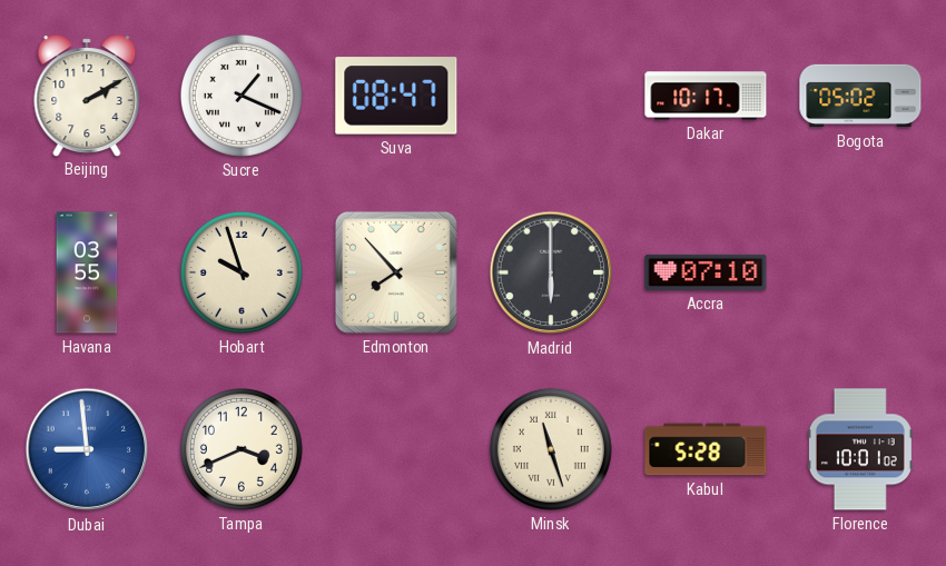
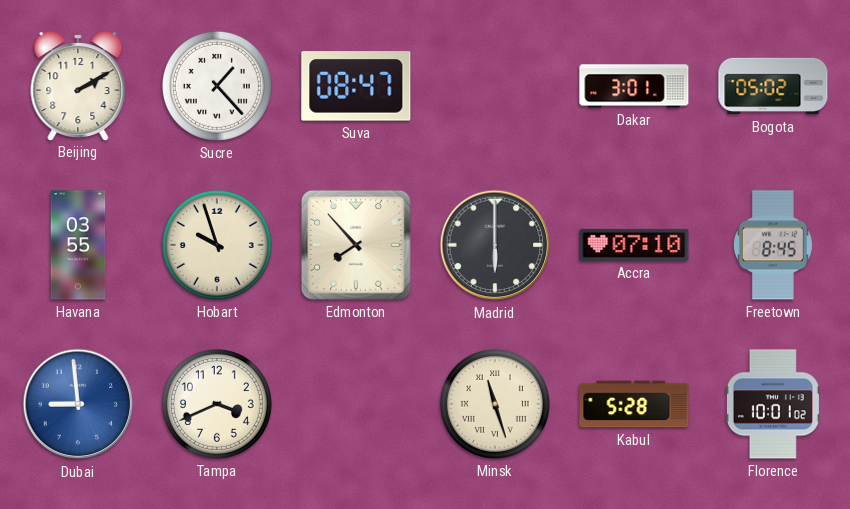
Sucre: 1:19 -> 1:23
Dakar: 10:17 -> 3:01
Freetown: none -> 8:45
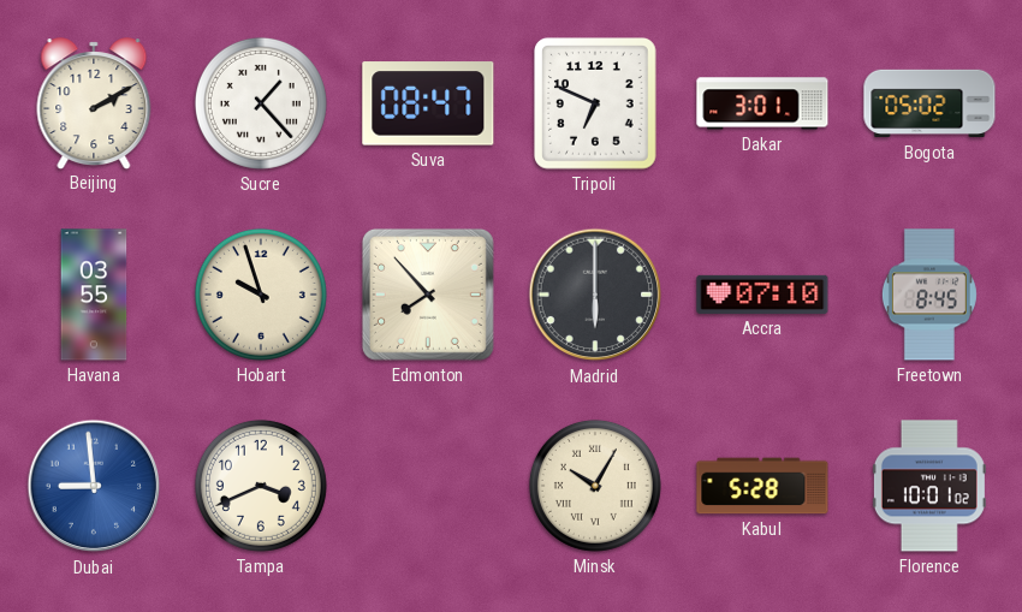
Tripoli: none -> 6:49
Minsk: 11:27 -> 10:05
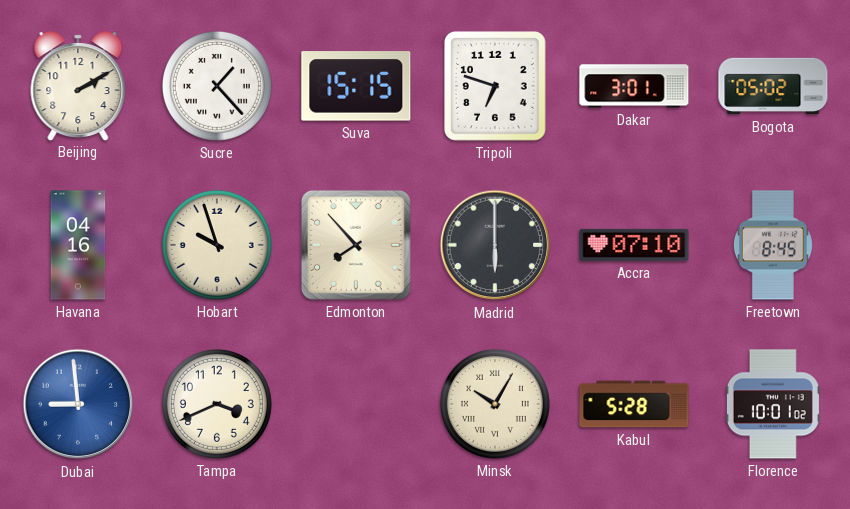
Suva: 08:47 -> 15:15
Tripoli: 6:49 -> 6:48
Havana: 03:55 -> 04:16
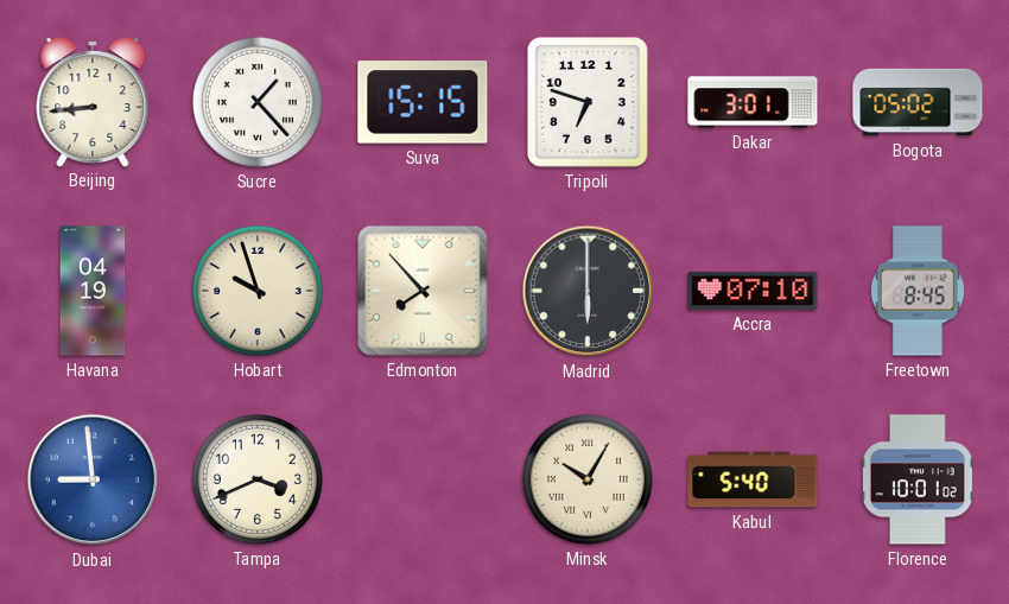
Beijing: 2:10 -> 8:44
Havana: 04:16 -> 04:19
Kabul: 5:28 -> 5:40
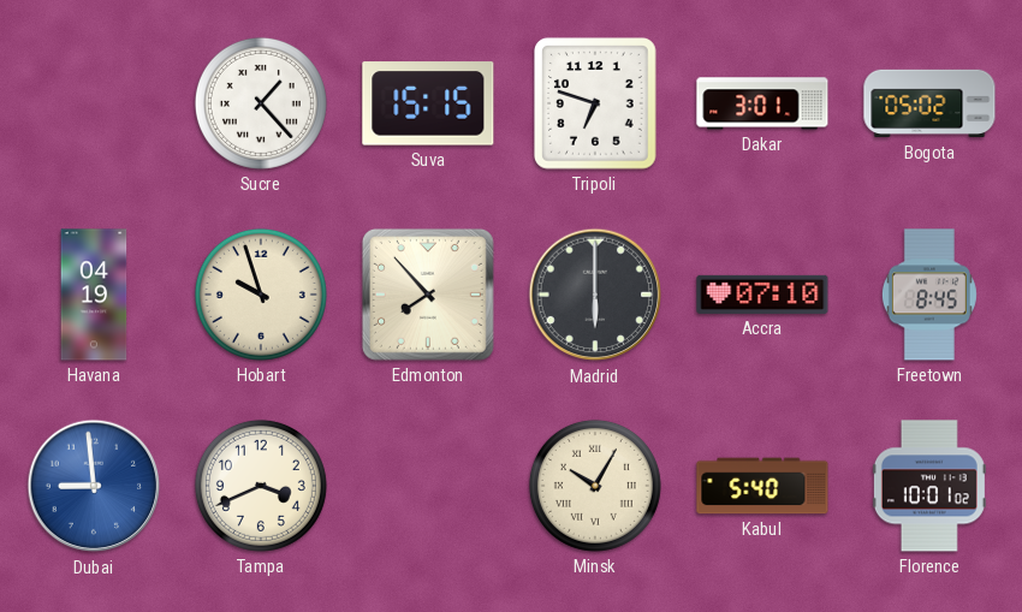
Beijing: 8:44 -> none
